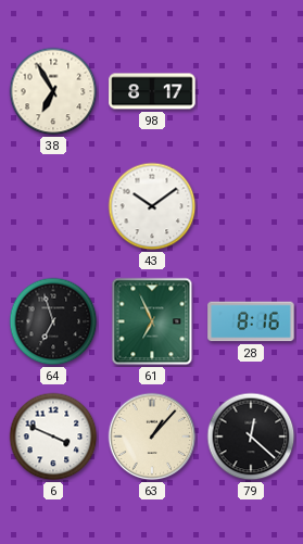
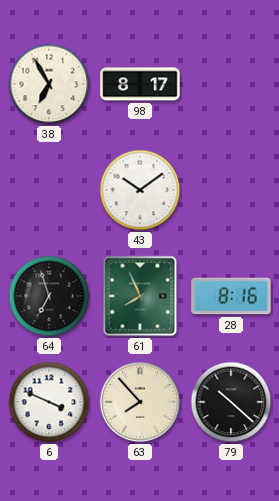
61: 6:56 -> 7:56
63: 1:07 -> 7:53
79: 12:22 -> 10:22
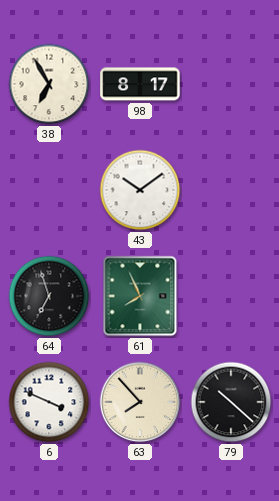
28: 8:16 -> none
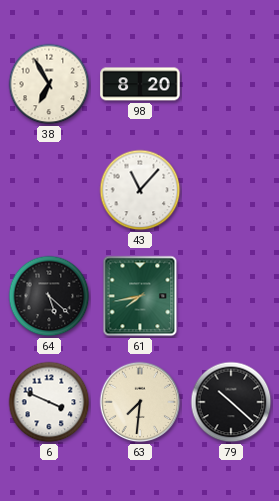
98: 8:17 -> 8:20
43: 10:09 -> 11:07
64: 6:57 -> 5:22
61: 7:56 -> 7:43
63: 7:53 -> 7:31
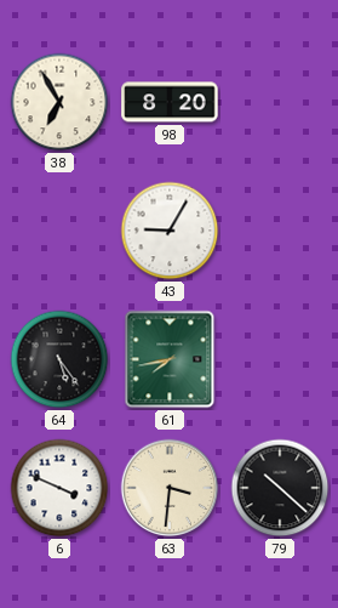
43: 11:07 -> 9:05
64: 5:22 -> 5:24
63: 7:31 -> 3:31
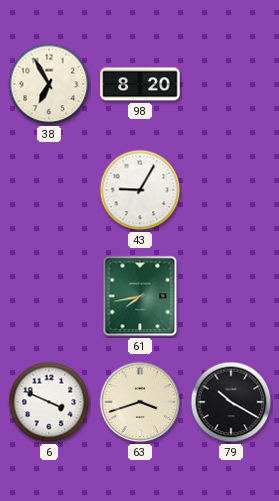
64: 5:24 -> none
63: 3:31 -> 3:42
79: 10:22 -> 10:20
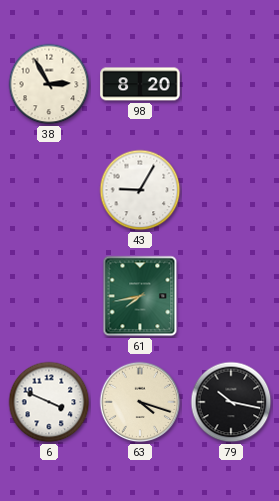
38: 6:55 -> 2:55
63: 3:42 -> 4:18
79: 10:20 -> 10:17
